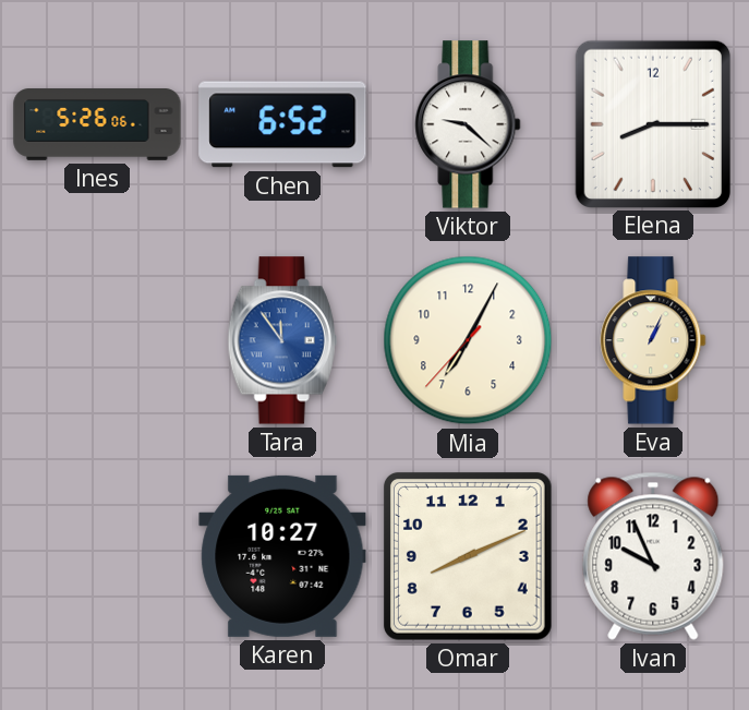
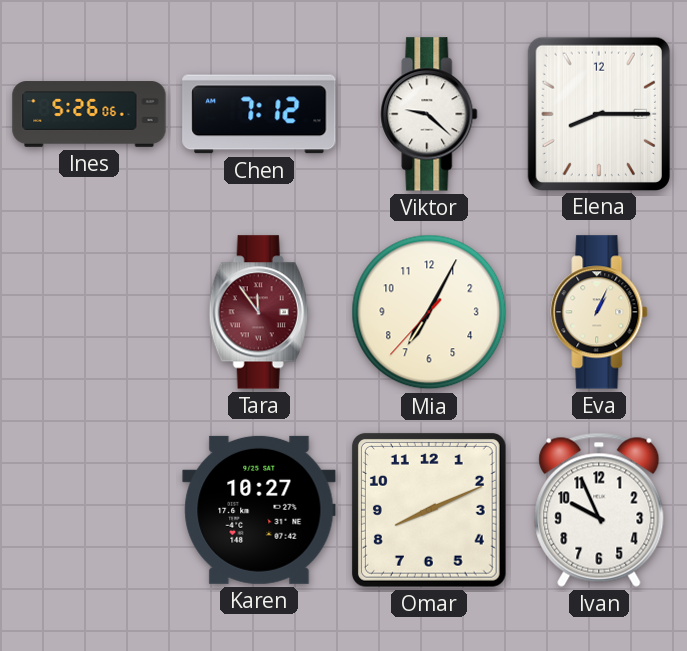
Chen: 6:52 -> 7:12
Tara dial: blue -> burgundy
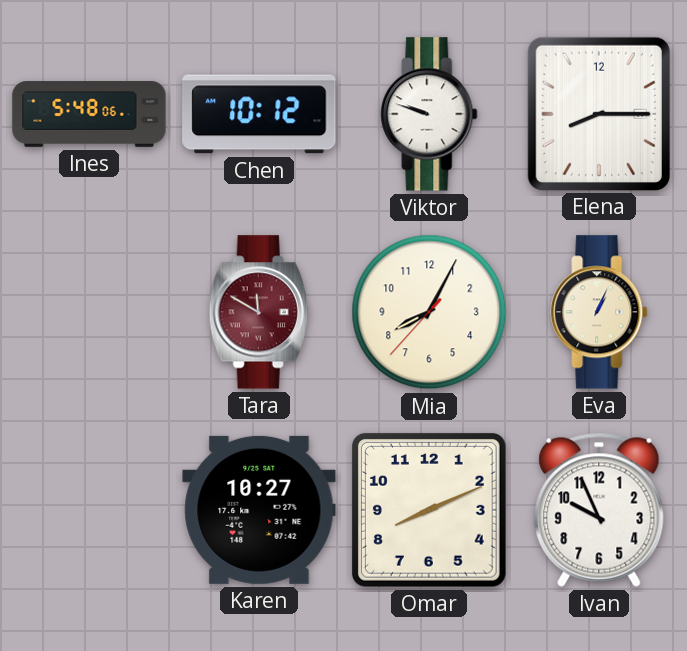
Ines: 5:26 -> 5:48
Chen: 7:12 -> 10:12
Viktor: 9:22 -> 9:48
Tara: 11:54 -> 11:50
Mia: 7:04 -> 8:04
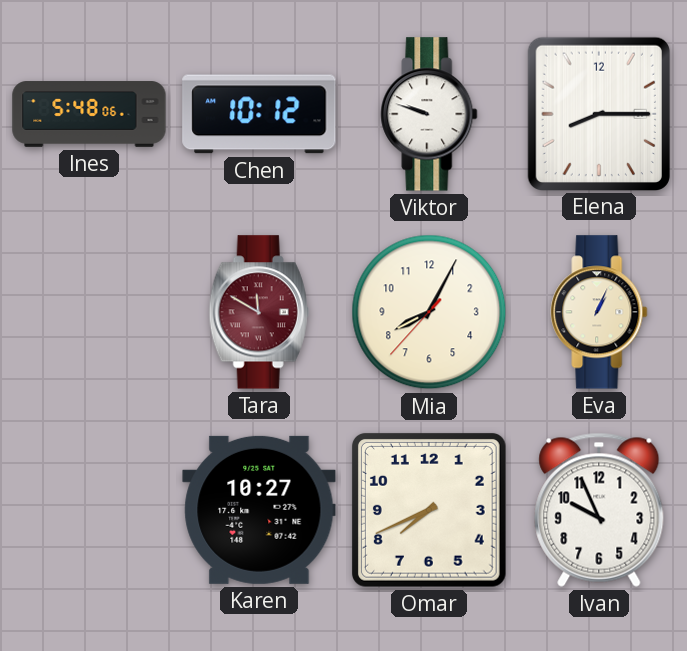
Omar: 8:11 -> 7:41
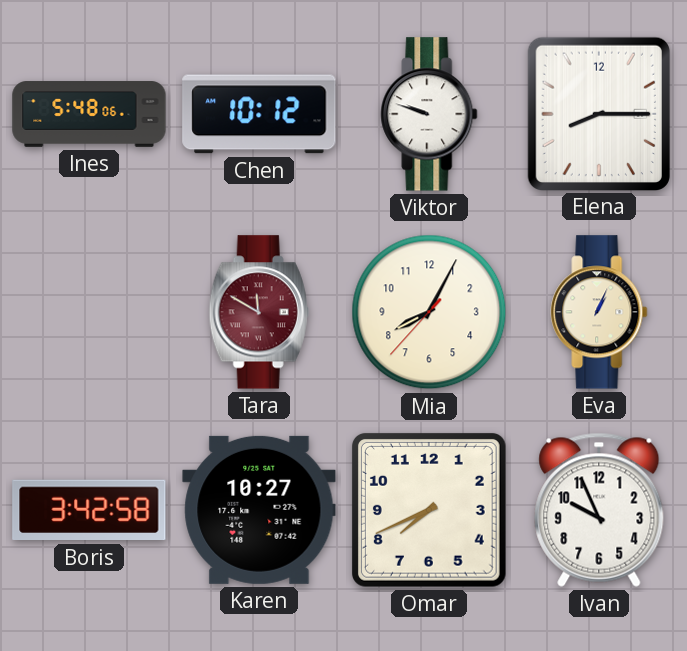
Boris: none -> 3:42
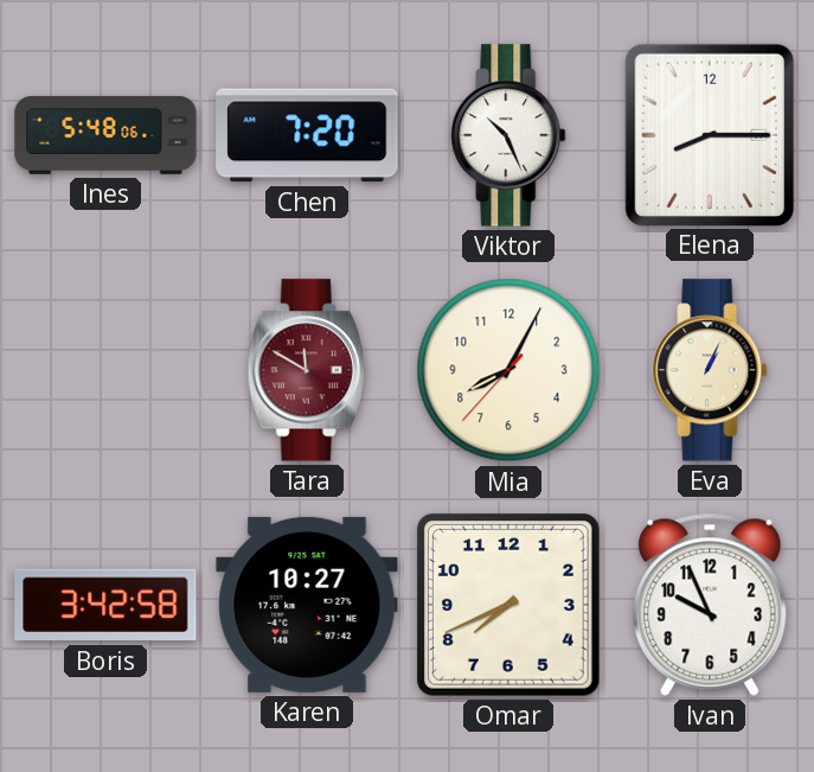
Chen: 10:12 -> 7:20
Viktor: 9:48 -> 10:26
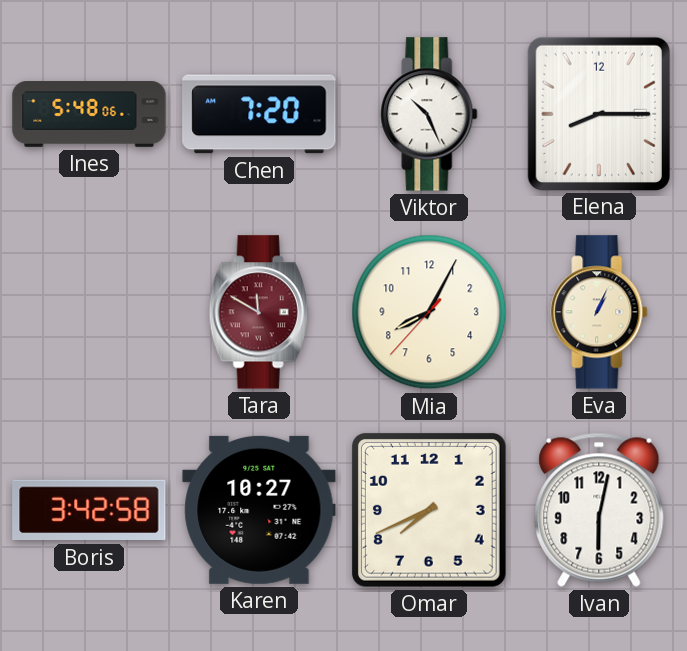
Ivan: 9:56 -> 6:02
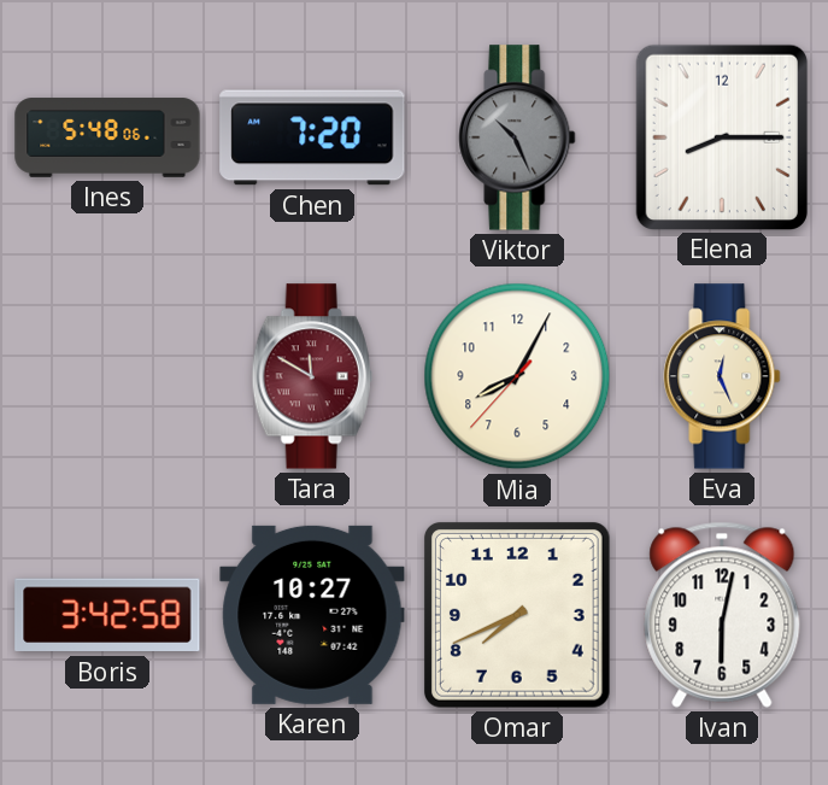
Viktor dial: white -> grey
Eva: 1:04 -> 12:26
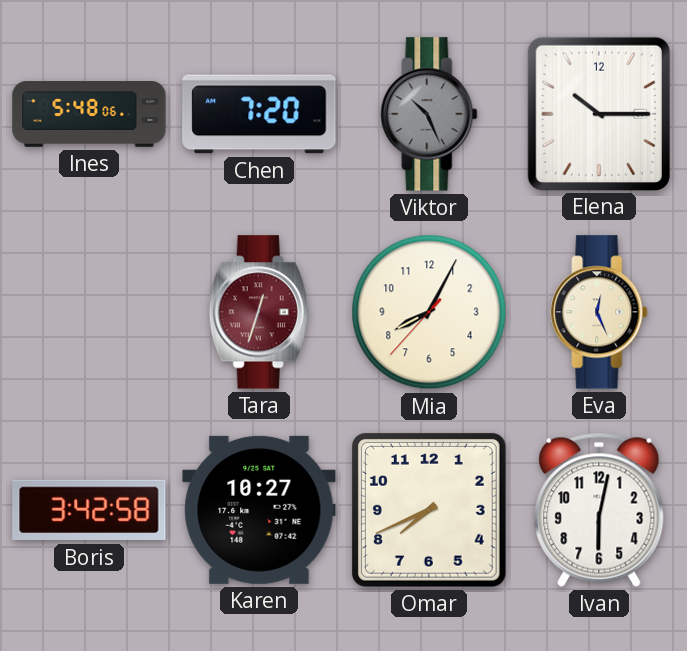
Elena: 8:15 -> 10:15
Tara: 11:50 -> 12:33
